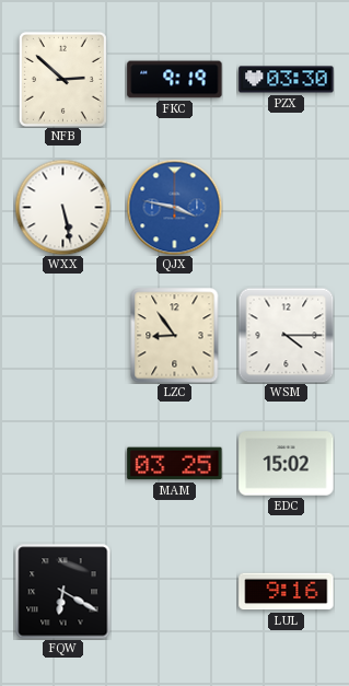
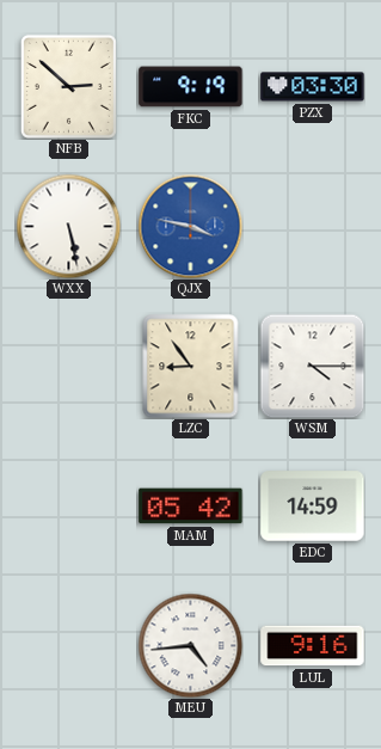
MAM: 03:25 -> 05:42
EDC: 15:02 -> 14:59
FQW: 6:20 -> none
MEU: none -> 4:44
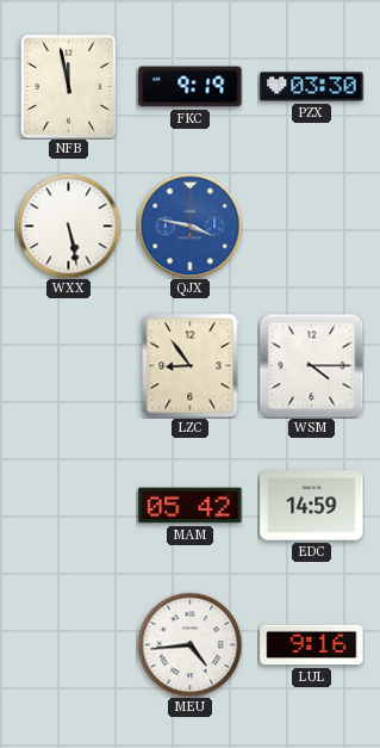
NFB: 2:52 -> 11:58
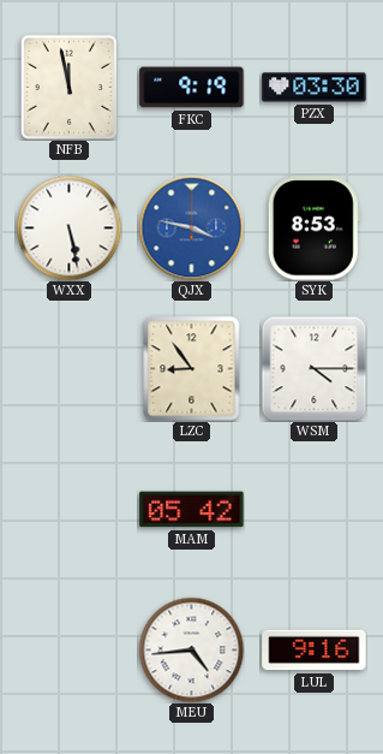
SYK: none -> 8:53
EDC: 14:59 -> none
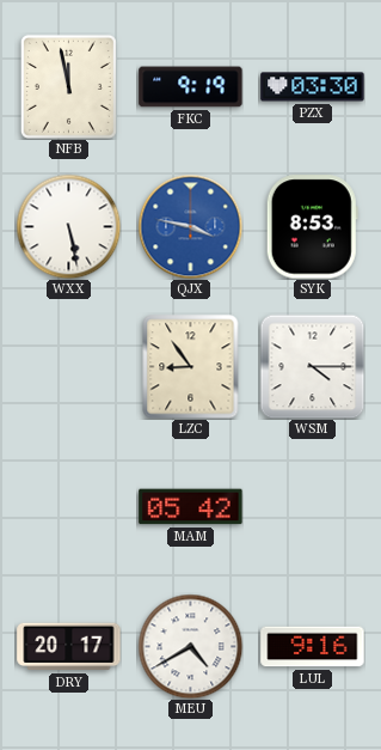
DRY: none -> 20:17
MEU: 4:44 -> 4:40
